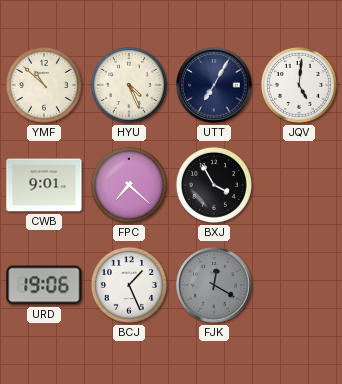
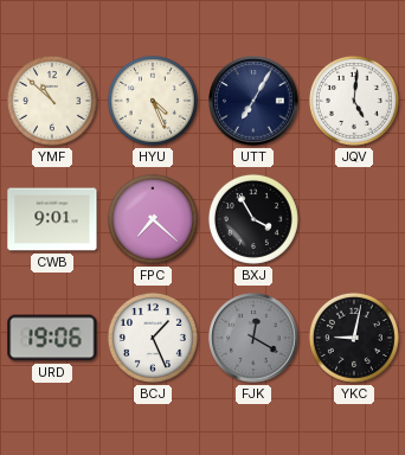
YKC: none -> 9:02
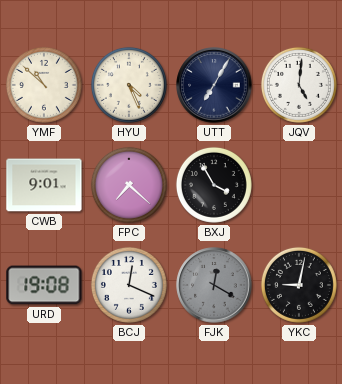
URD: 19:06 -> 19:08
BCJ: 1:26 -> 12:19
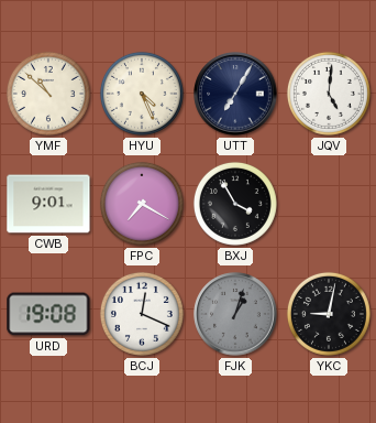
FPC: 7:22 -> 7:20
FJK: 12:20 -> 1:03
